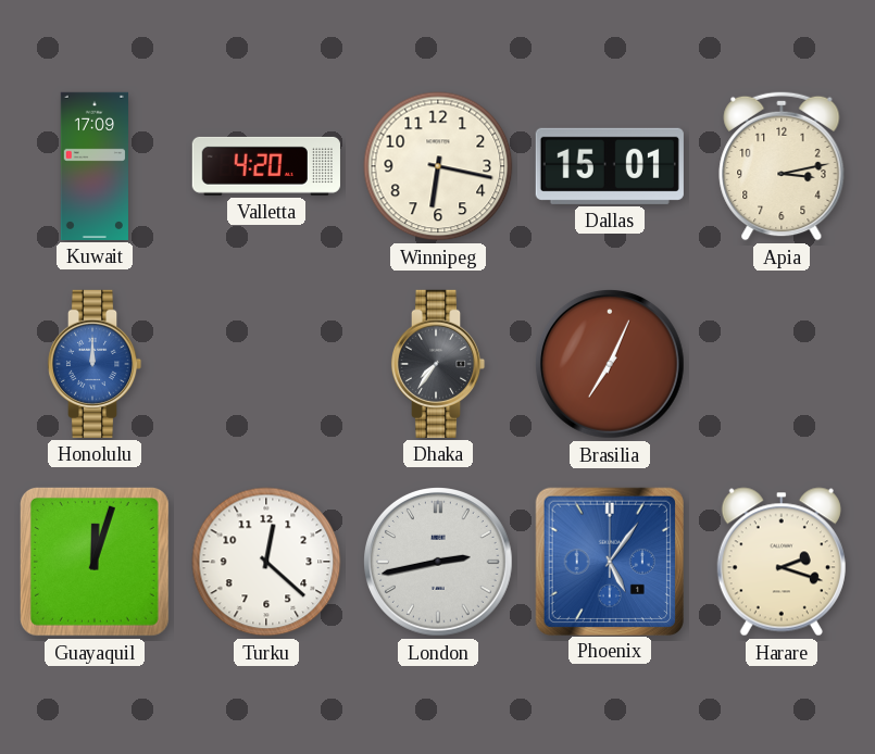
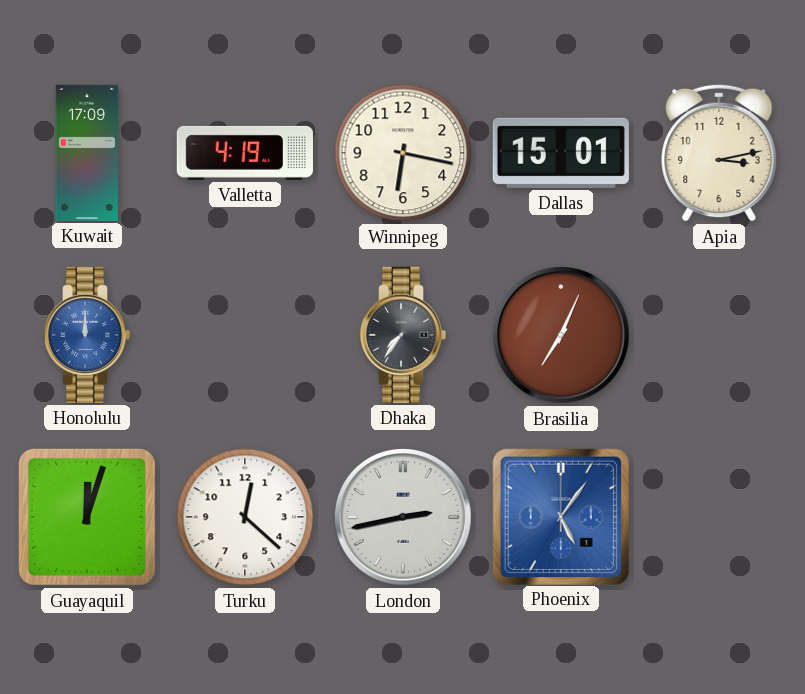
Valletta: 4:20 -> 4:19
Harare: 2:18 -> none
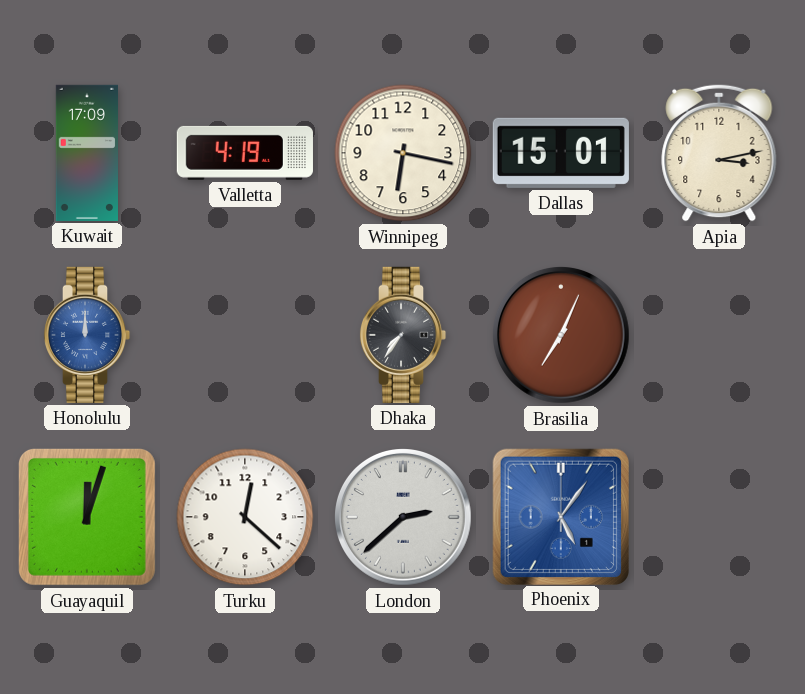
London: 2:43 -> 2:38
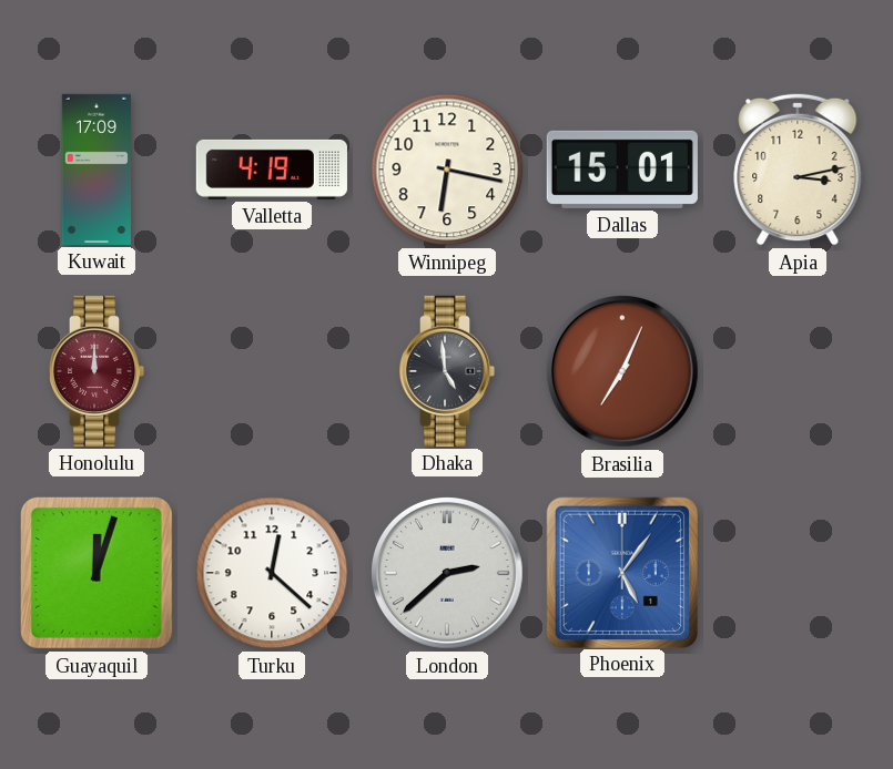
Honolulu dial: blue -> burgundy
Dhaka: 7:36 -> 4:59
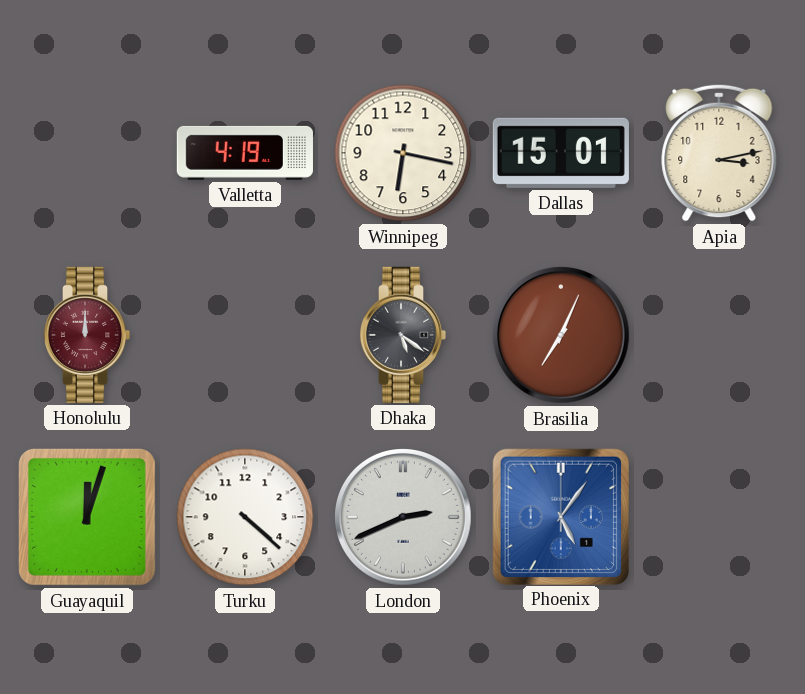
Kuwait: 17:09 -> none
Dhaka: 4:59 -> 5:21
Turku: 12:22 -> 4:22
London: 2:38 -> 2:41
